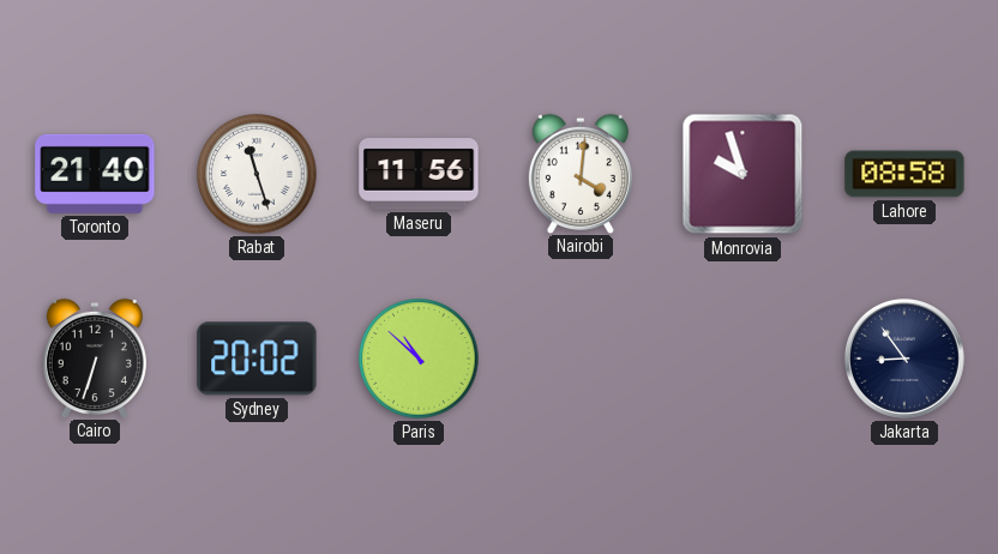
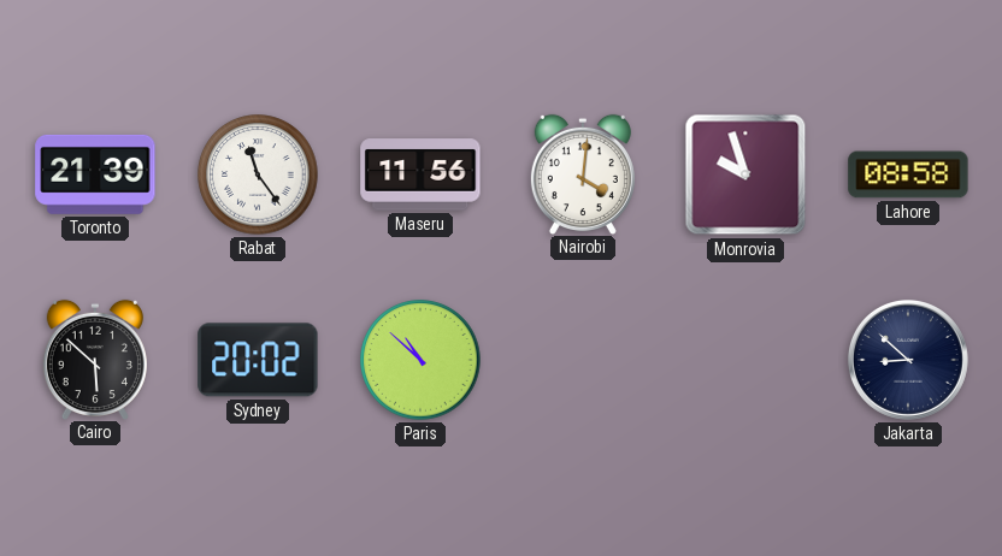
Toronto: 21:40 -> 21:39
Rabat: 11:27 -> 11:24
Cairo: 6:33 -> 5:52
Jakarta: 8:54 -> 8:52
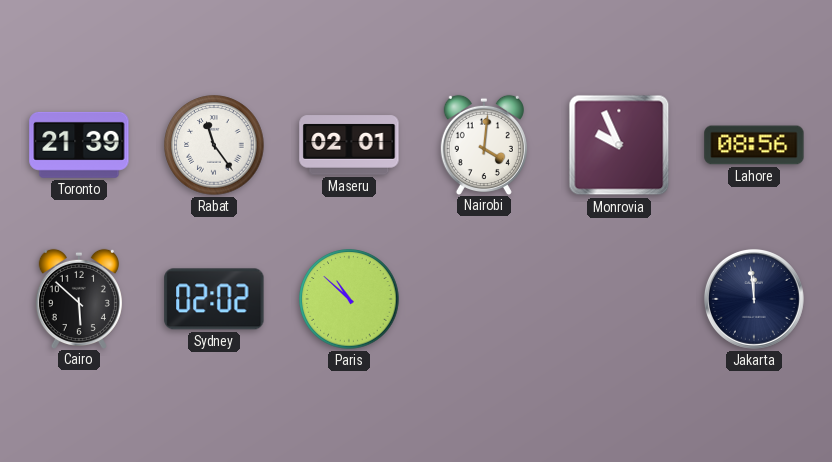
Maseru: 11:56 -> 02:01
Monrovia: 9:57 -> 9:56
Lahore: 08:58 -> 08:56
Sydney: 20:02 -> 02:02
Jakarta: 8:52 -> 11:59
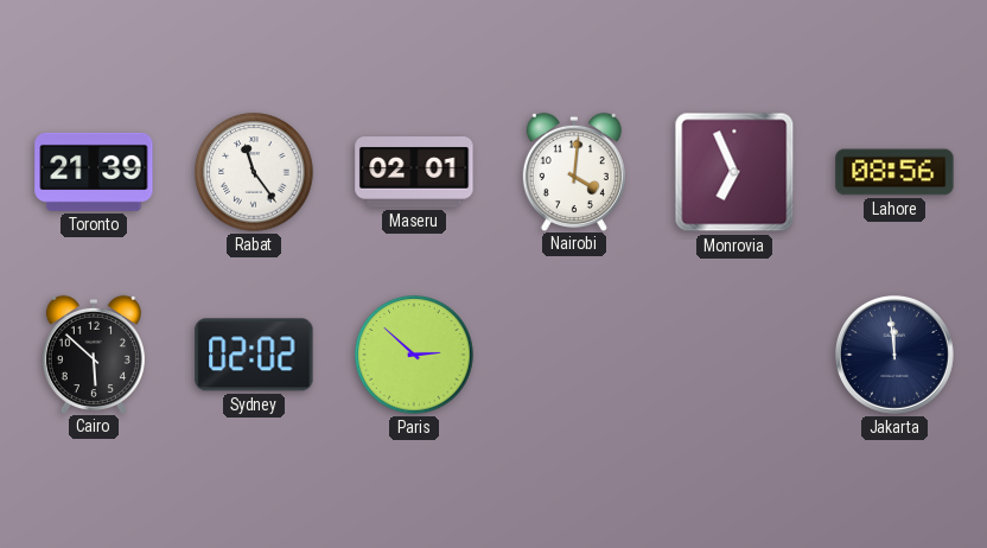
Monrovia: 9:56 -> 6:56
Paris: 10:52 -> 2:52
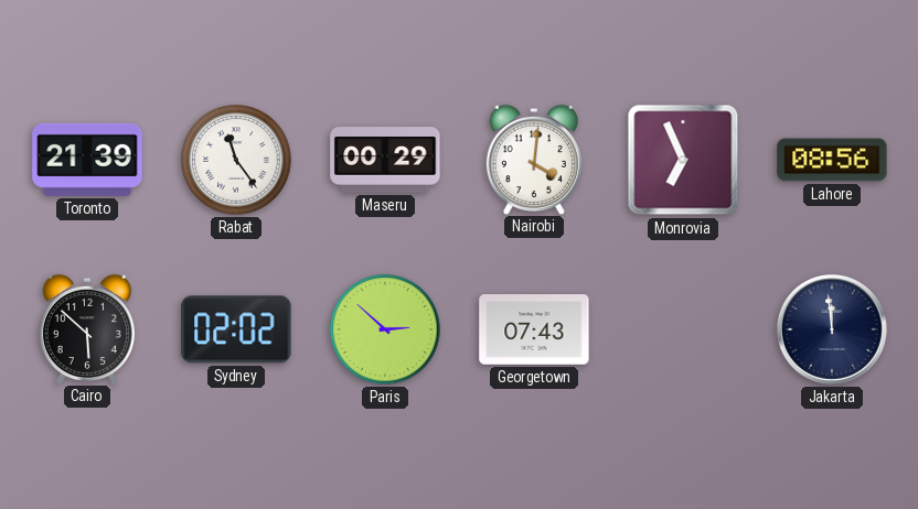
Maseru: 02:01 -> 00:29
Georgetown: none -> 07:43
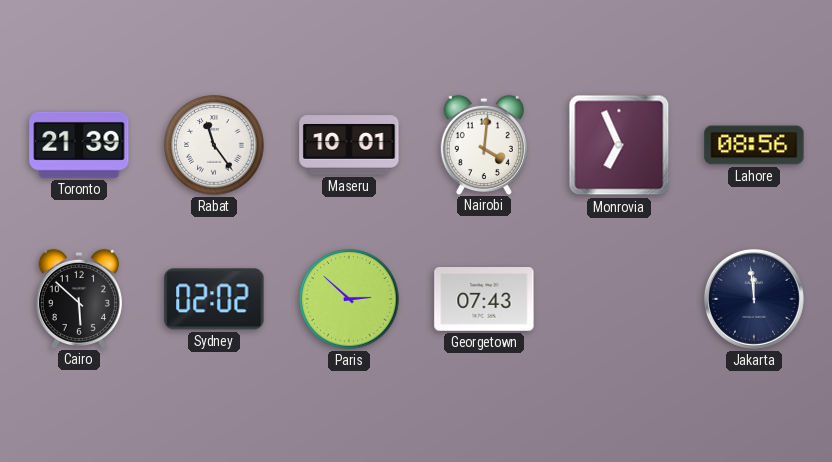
Maseru: 00:29 -> 10:01
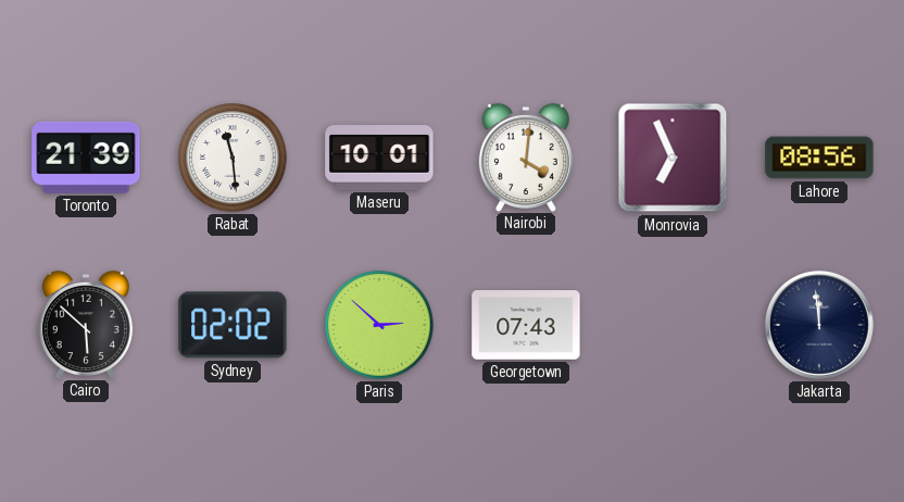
Rabat: 11:24 -> 11:29
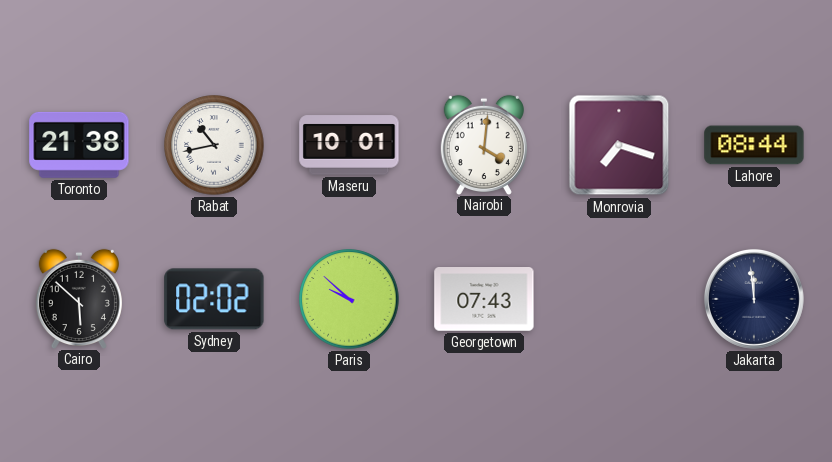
Toronto: 21:39 -> 21:38
Rabat: 11:29 -> 10:43
Monrovia: 6:56 -> 7:18
Lahore: 08:56 -> 08:44
Paris: 2:52 -> 9:52
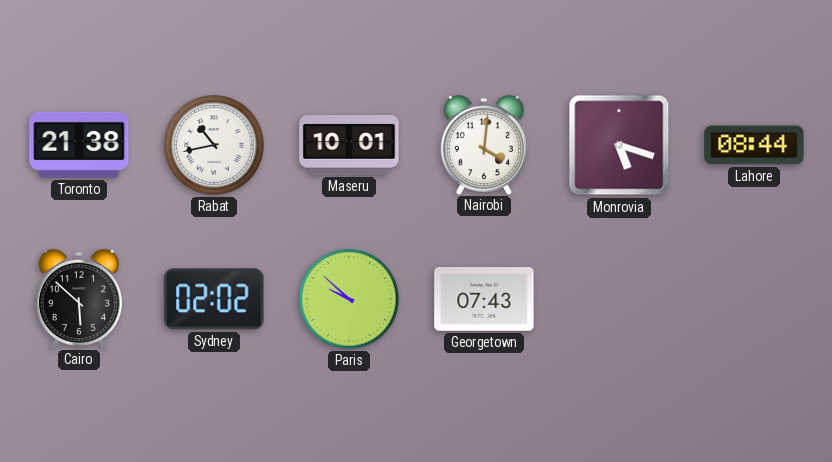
Monrovia: 7:18 -> 5:18
Jakarta: 11:59 -> none
